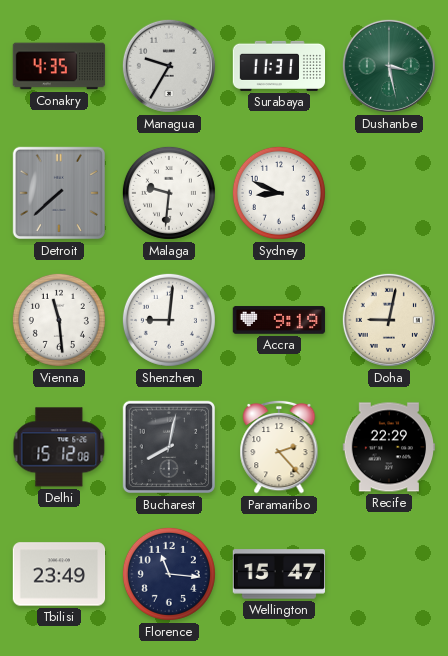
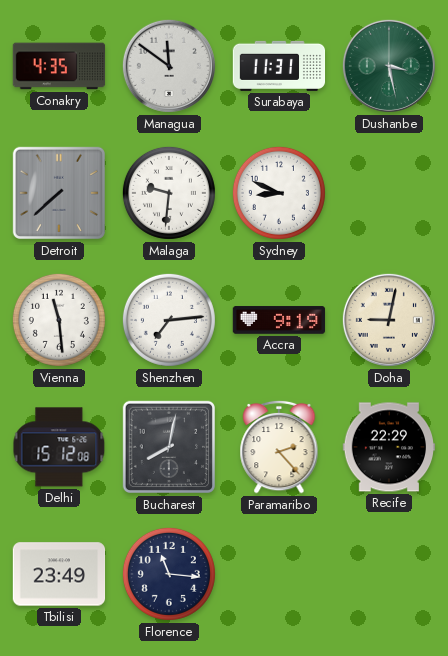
Managua: 9:35 -> 11:51
Shenzhen: 9:01 -> 7:14
Wellington: 15:47 -> none
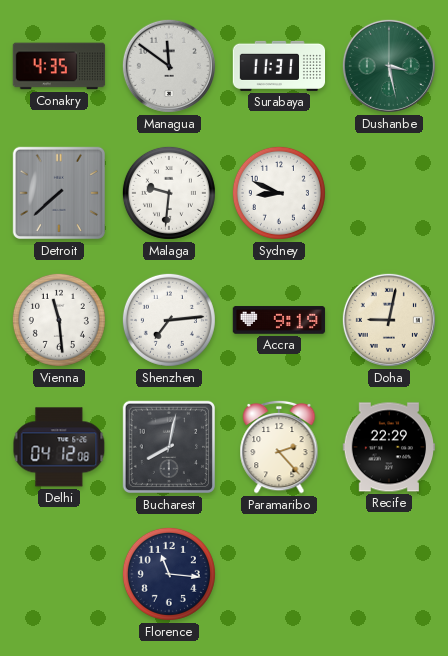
Delhi: 15:12 -> 04:12
Tbilisi: 23:49 -> none
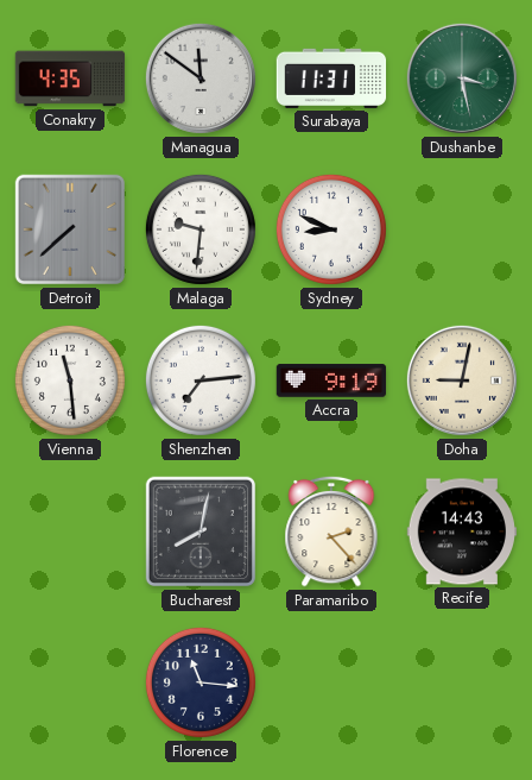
Delhi: 04:12 -> none
Recife: 22:29 -> 14:43
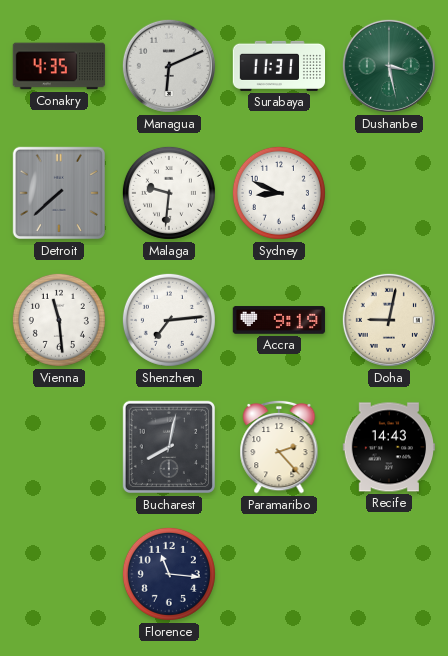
Managua: 11:51 -> 6:11
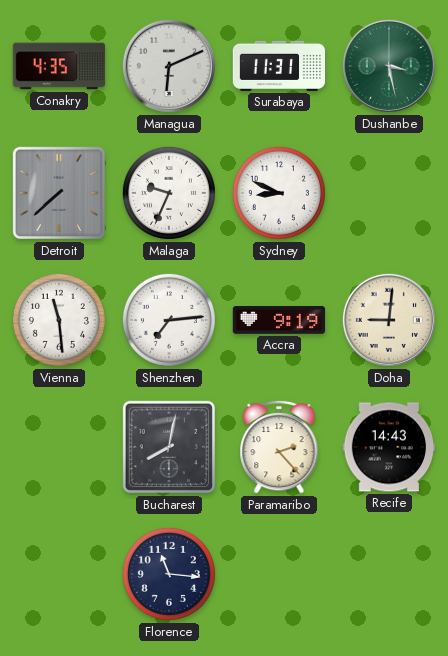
Malaga: 9:31 -> 9:34
Doha: 9:02 -> 9:01
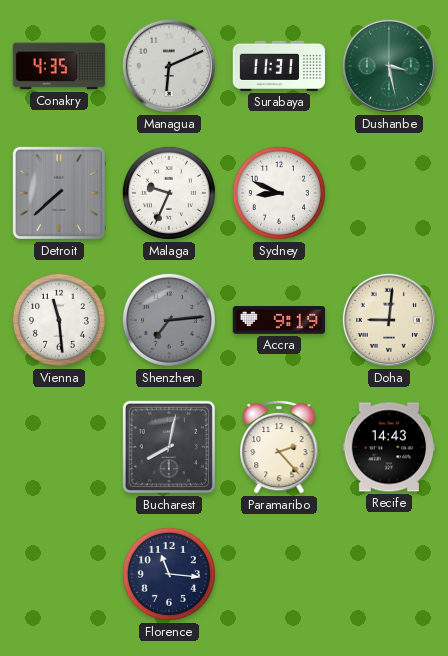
Shenzhen dial: white -> grey
